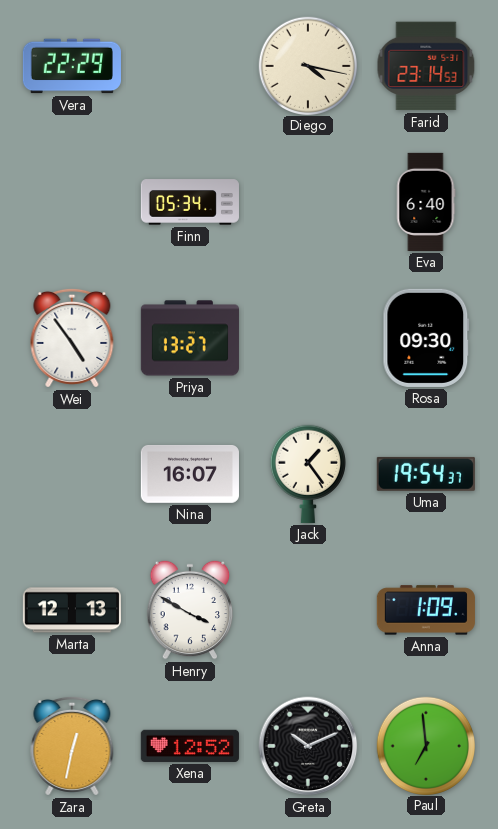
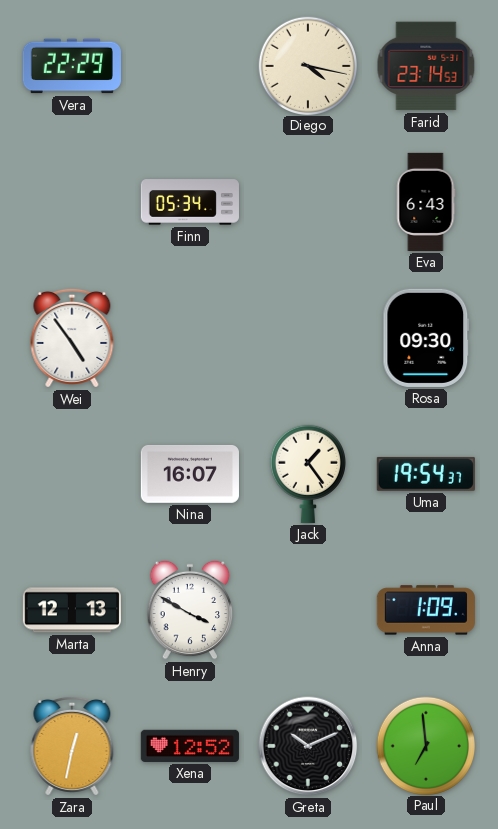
Eva: 6:40 -> 6:43
Priya: 13:27 -> none
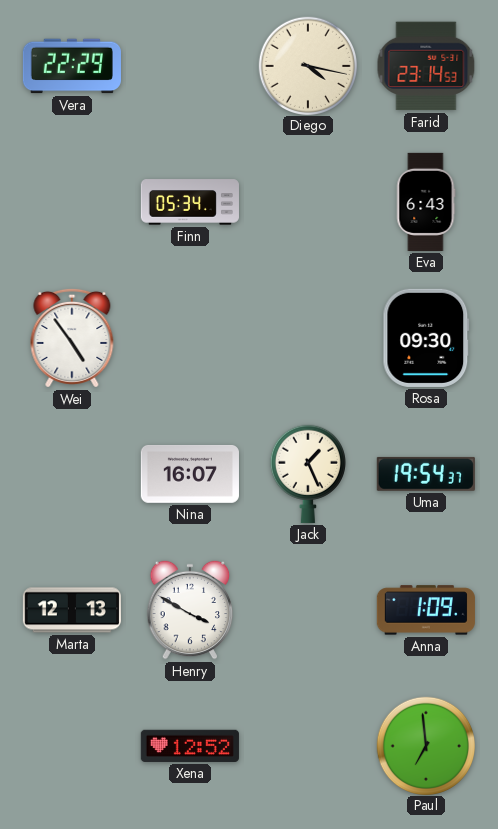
Jack: 1:24 -> 1:26
Zara: 12:32 -> none
Greta: 10:11 -> none
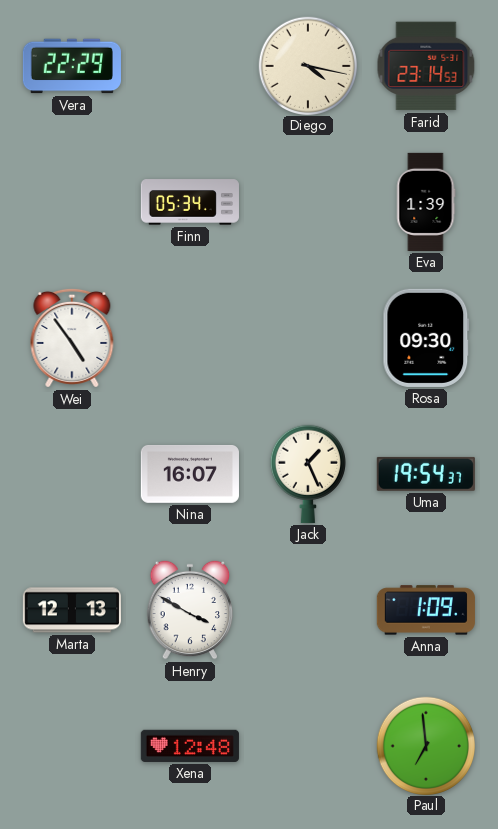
Eva: 6:43 -> 1:39
Xena: 12:52 -> 12:48
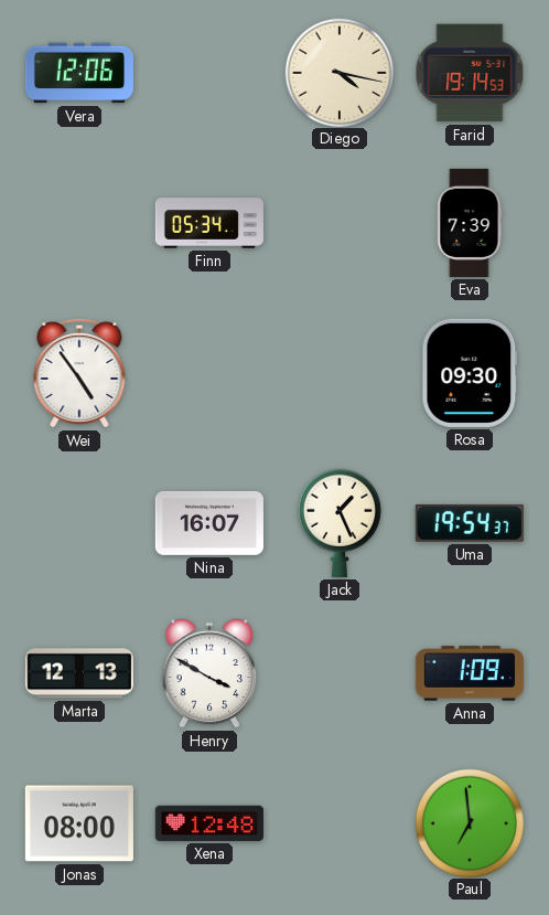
Vera: 22:29 -> 12:06
Farid: 23:14 -> 19:14
Eva: 1:39 -> 7:39
Jonas: none -> 08:00
